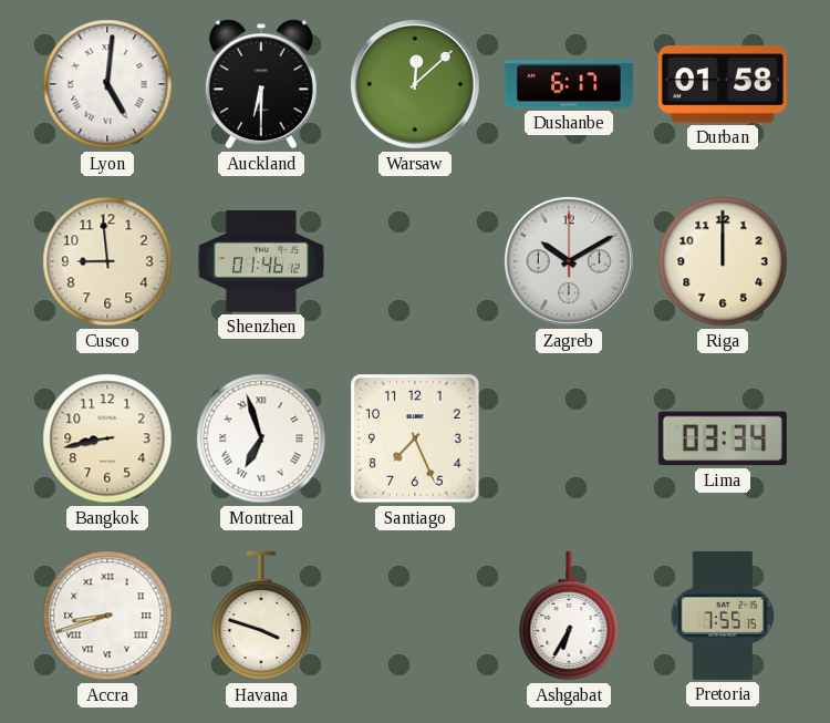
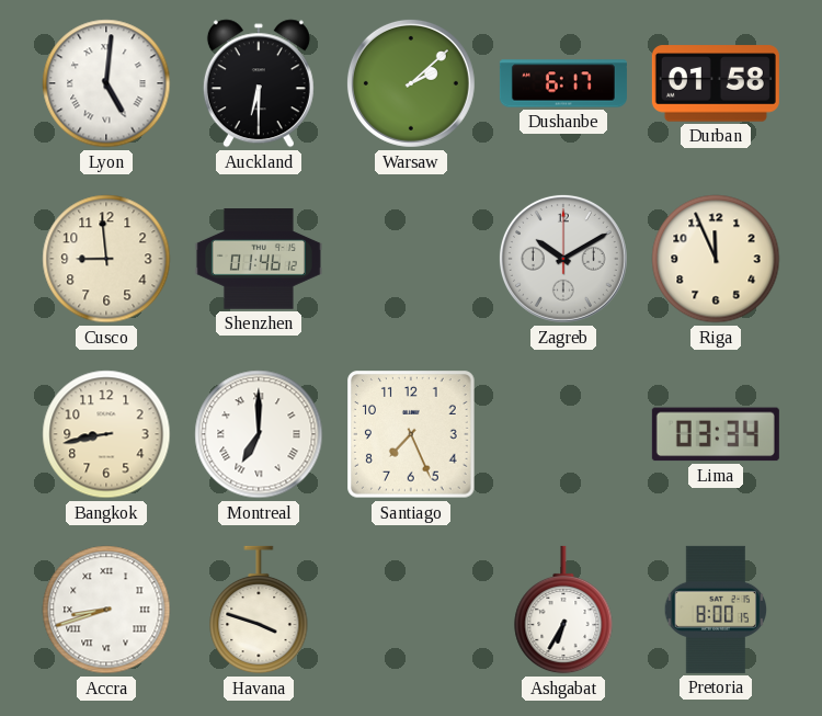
Warsaw: 12:08 -> 2:08
Riga: 12:00 -> 11:56
Montreal: 6:57 -> 7:00
Pretoria: 7:55 -> 8:00
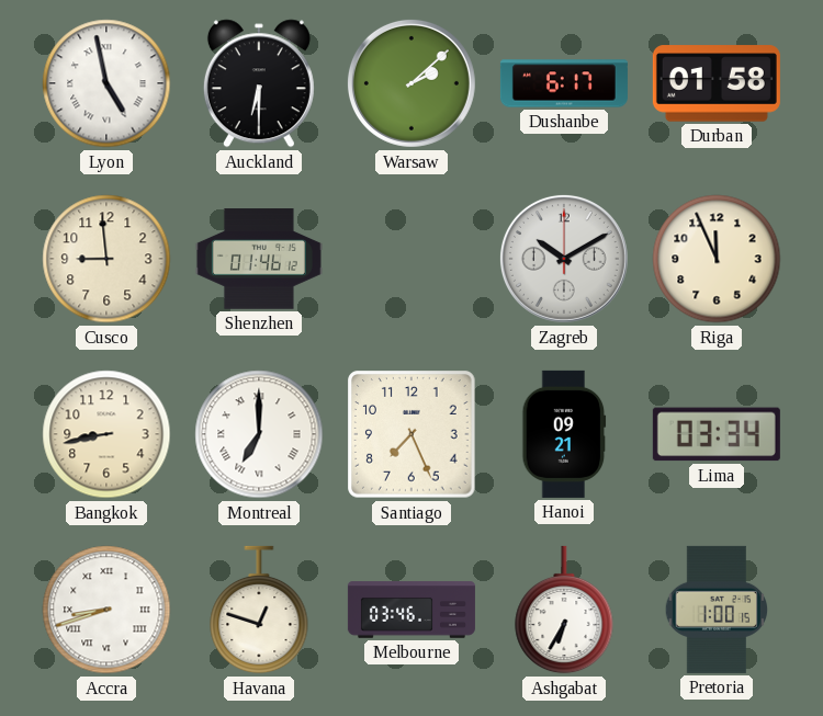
Lyon: 5:01 -> 4:58
Hanoi: none -> 09:21
Havana: 3:48 -> 12:48
Melbourne: none -> 03:46
Pretoria: 8:00 -> 1:00
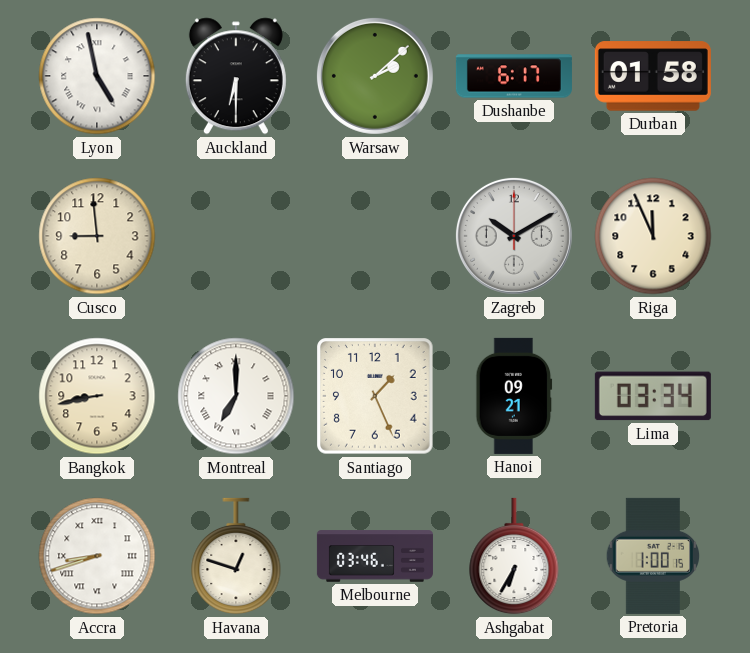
Shenzhen: 01:46 -> none
Santiago: 7:26 -> 1:26
